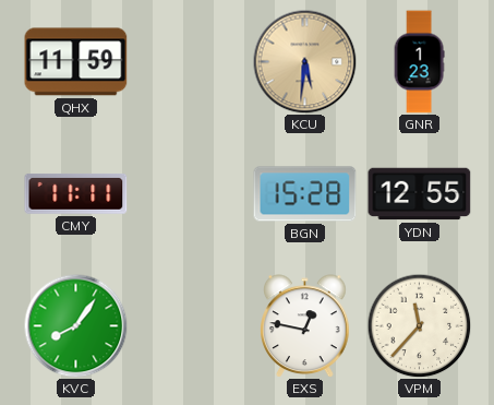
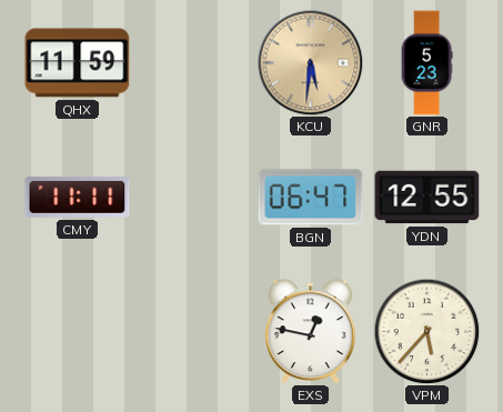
GNR: 1:23 -> 5:23
BGN: 15:28 -> 06:47
KVC: 8:06 -> none
VPM: 11:37 -> 5:37
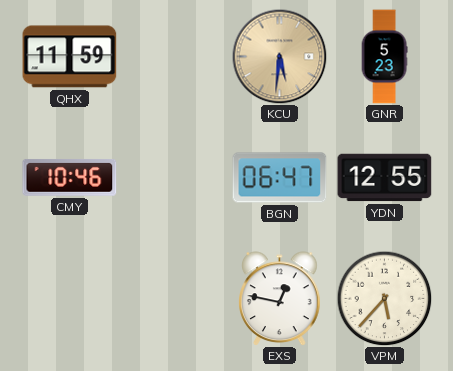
CMY: 11:11 -> 10:46
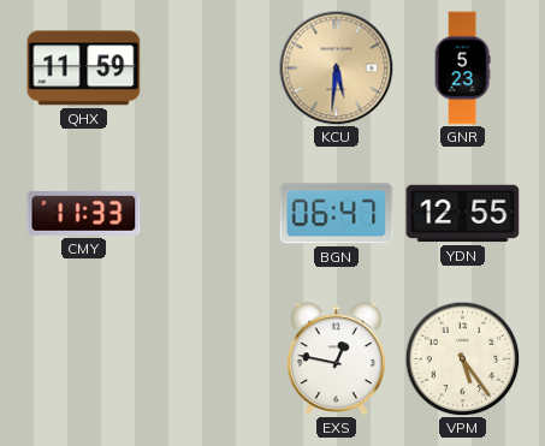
CMY: 10:46 -> 11:33
VPM: 5:37 -> 5:24
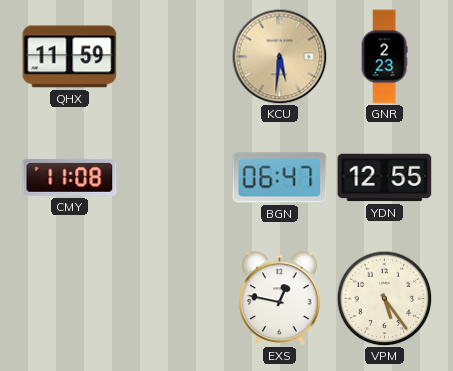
GNR: 5:23 -> 2:23
CMY: 11:33 -> 11:08
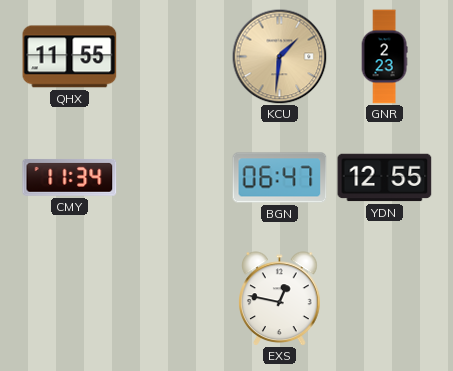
QHX: 11:59 -> 11:55
KCU: 5:31 -> 1:31
CMY: 11:08 -> 11:34
VPM: 5:24 -> none
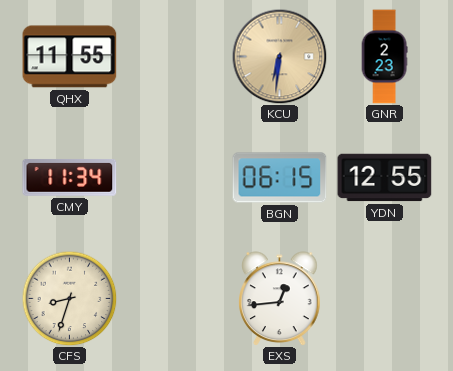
KCU: 1:31 -> 6:31
BGN: 06:47 -> 06:15
CFS: none -> 8:33
EXS: 12:47 -> 12:44
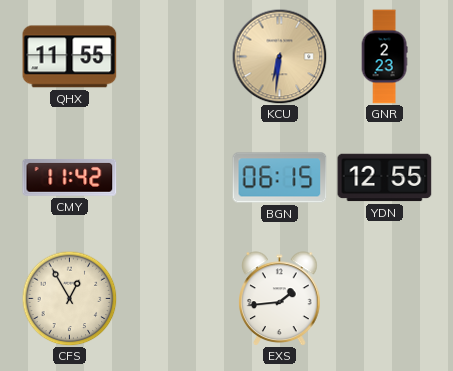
CMY: 11:34 -> 11:42
CFS: 8:33 -> 12:55
EXS: 12:44 -> 1:44
